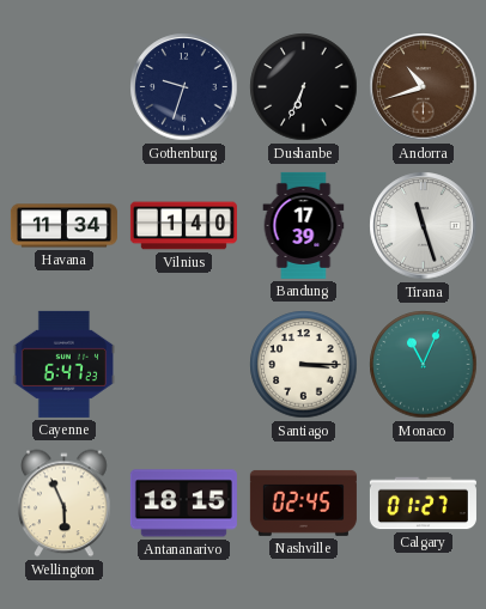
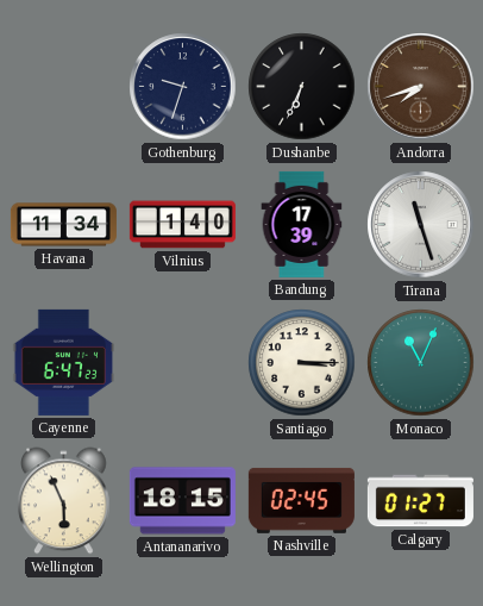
Andorra: 10:42 -> 7:42
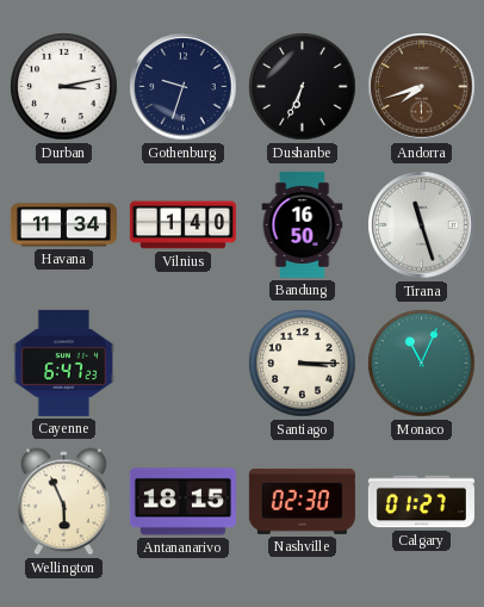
Durban: none -> 3:13
Bandung: 17:39 -> 16:50
Nashville: 02:45 -> 02:30
